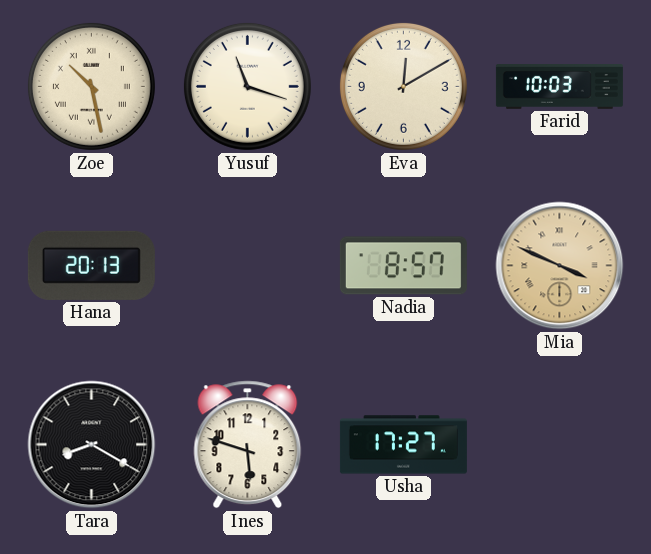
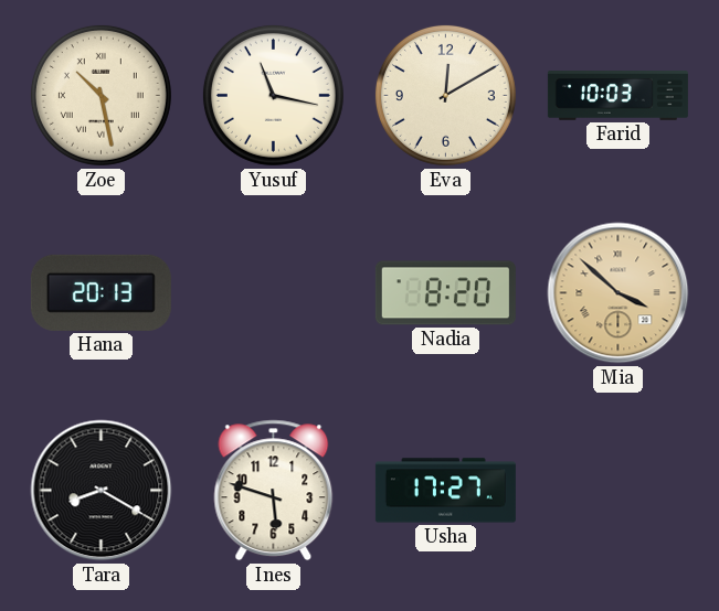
Yusuf: 11:18 -> 11:17
Nadia: 8:57 -> 8:20
Mia: 3:49 -> 3:52
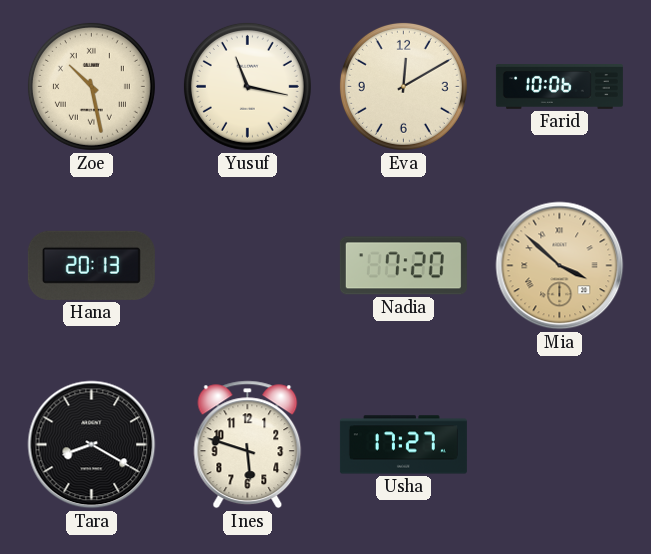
Farid: 10:03 -> 10:06
Nadia: 8:20 -> 7:20
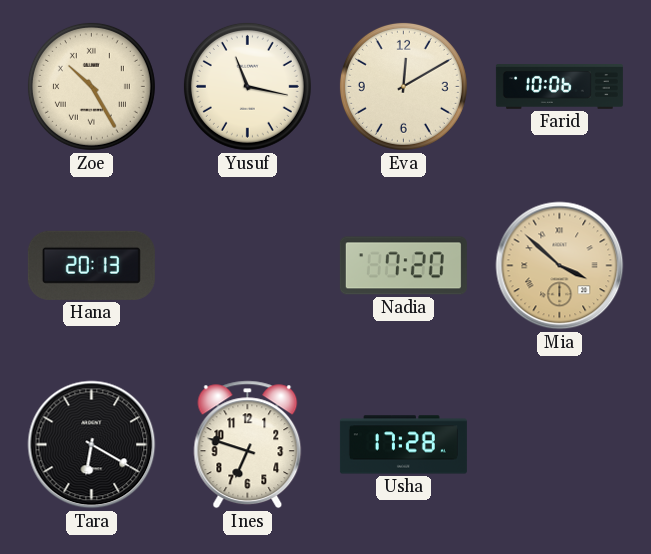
Zoe: 10:28 -> 10:25
Tara: 8:20 -> 6:20
Ines: 5:48 -> 6:48
Usha: 17:27 -> 17:28
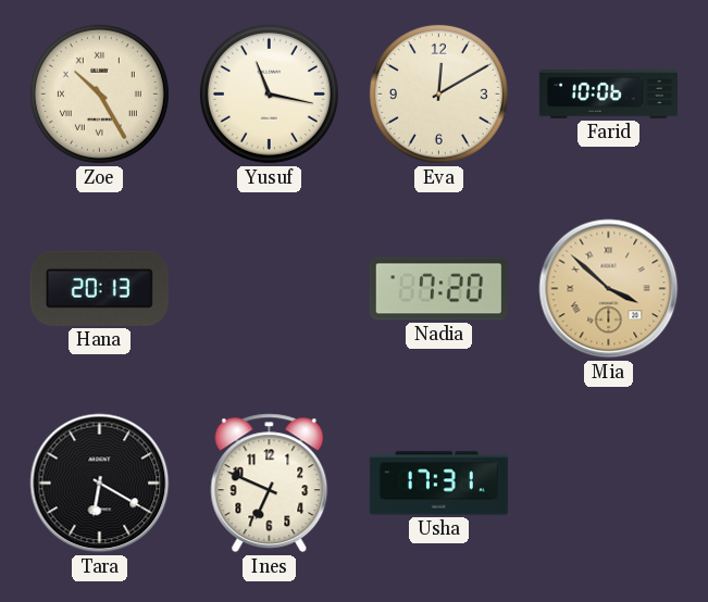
Ines: 6:48 -> 6:49
Usha: 17:28 -> 17:31
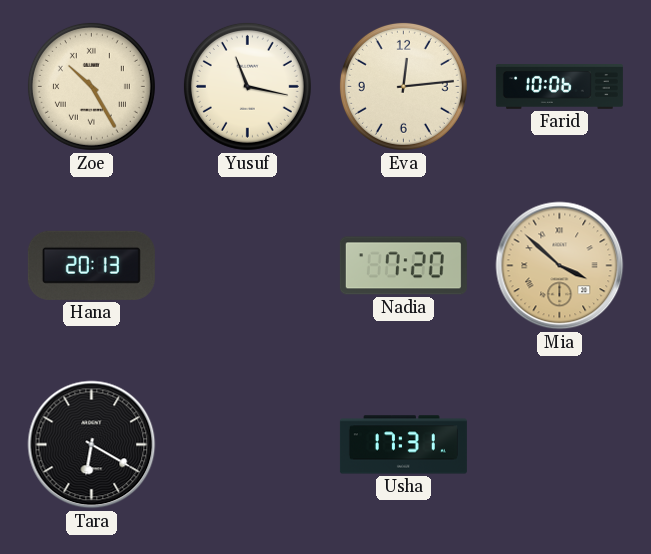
Eva: 12:10 -> 12:14
Ines: 6:49 -> none
